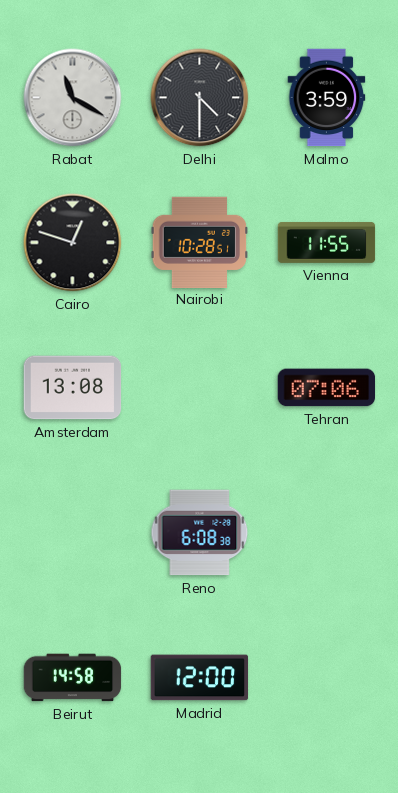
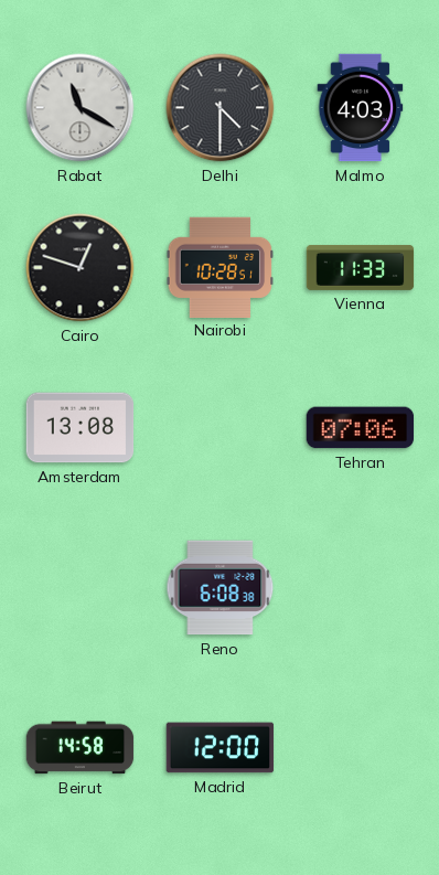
Malmo: 3:59 -> 4:03
Vienna: 11:55 -> 11:33
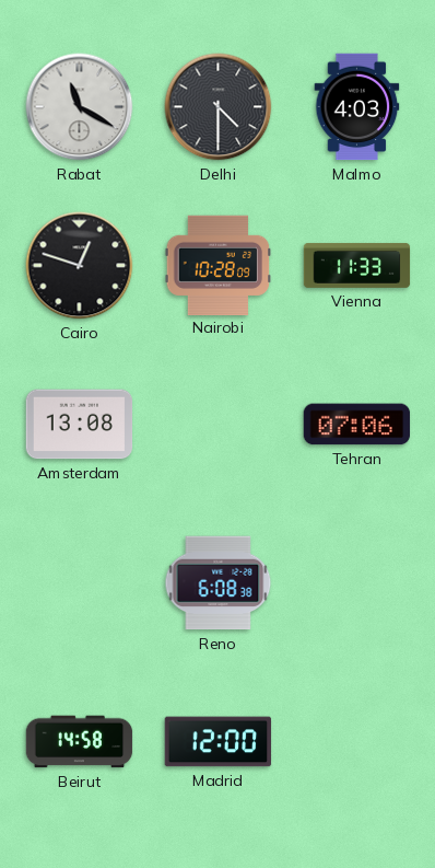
Nairobi: 10:28:51 -> 10:28:09
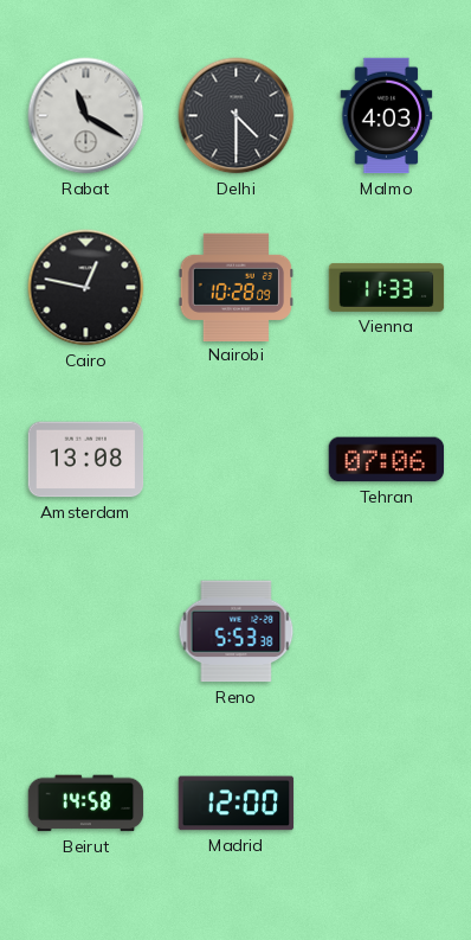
Cairo: 12:48 -> 12:47
Reno: 6:08 -> 5:53
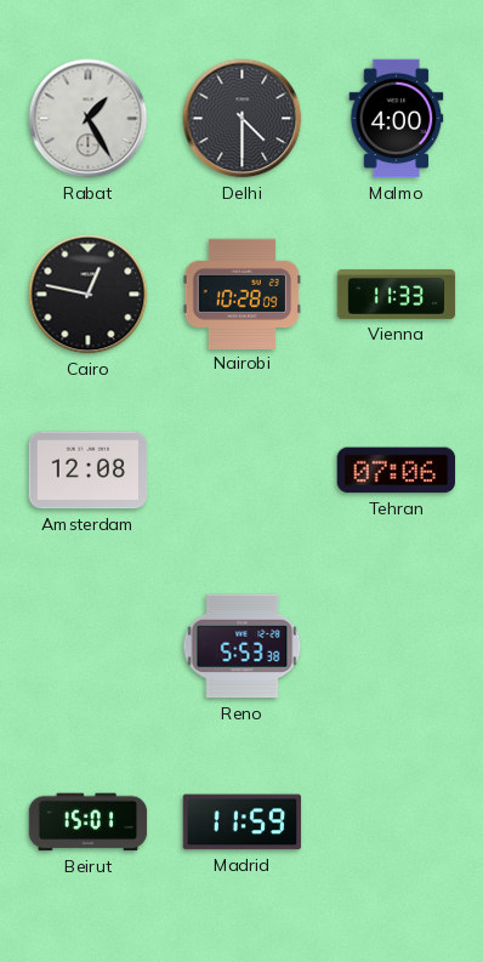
Rabat: 11:20 -> 1:25
Malmo: 4:03 -> 4:00
Amsterdam: 13:08 -> 12:08
Beirut: 14:58 -> 15:01
Madrid: 12:00 -> 11:59
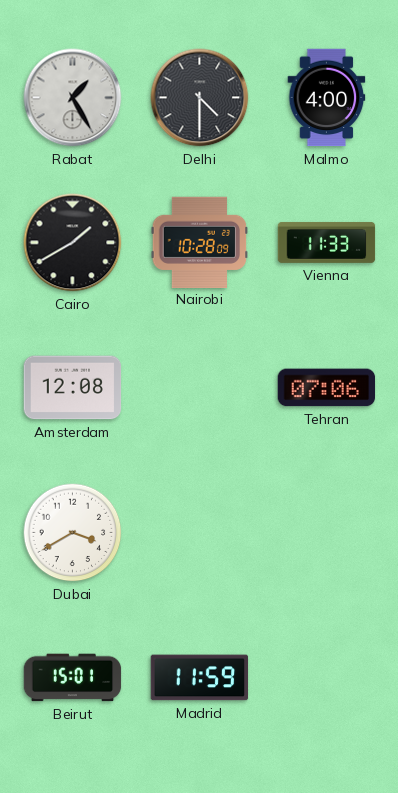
Cairo: 12:47 -> 1:40
Dubai: none -> 3:40
Reno: 5:53 -> none
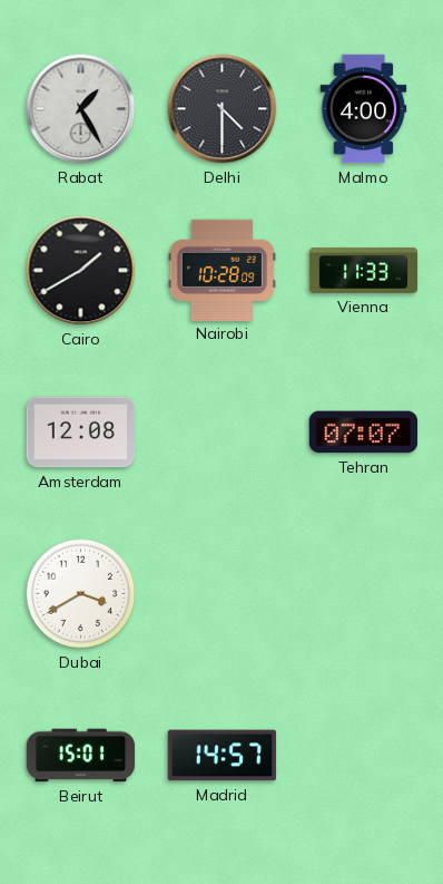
Tehran: 07:06 -> 07:07
Madrid: 11:59 -> 14:57
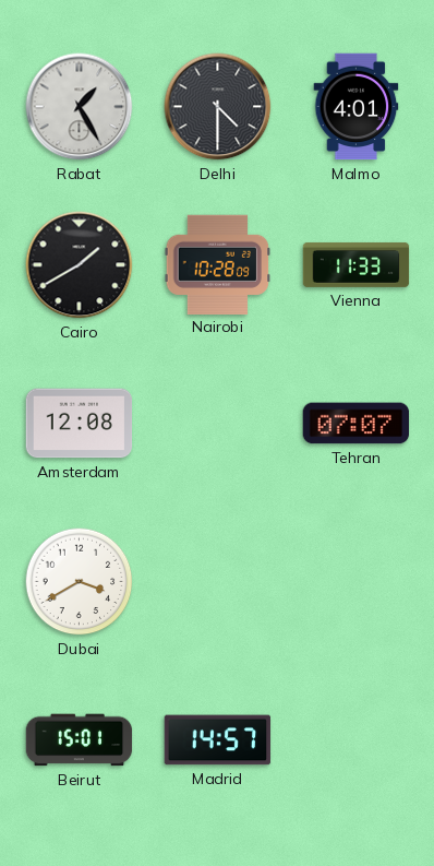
Malmo: 4:00 -> 4:01
